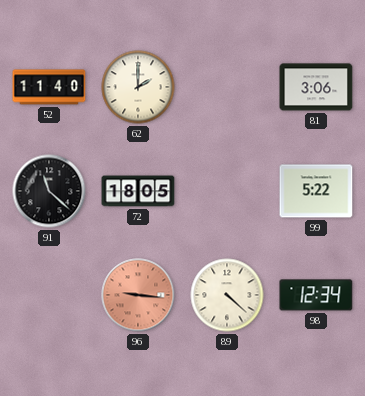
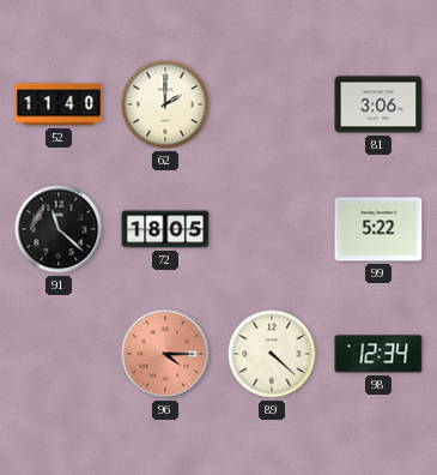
96: 9:16 -> 4:15
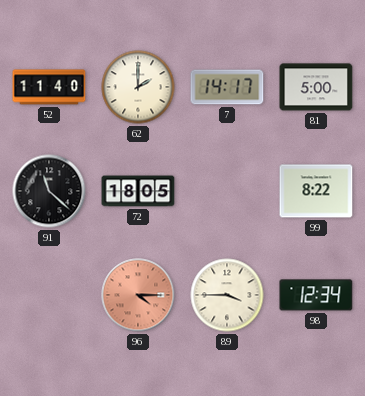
7: none -> 14:17
81: 3:06 -> 5:00
99: 5:22 -> 8:22
89: 4:22 -> 3:45
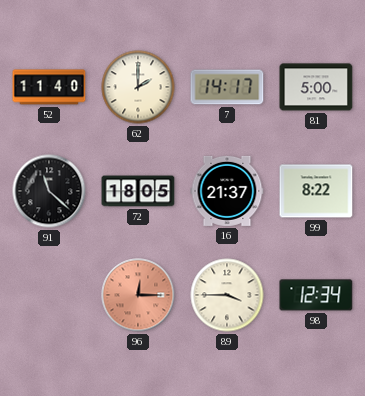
16: none -> 21:37
96: 4:15 -> 12:15
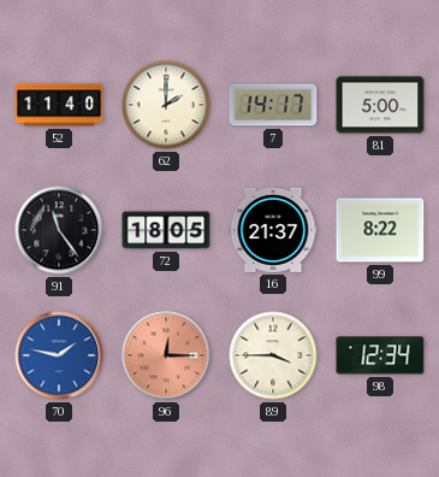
91: 11:22 -> 11:24
70: none -> 1:47
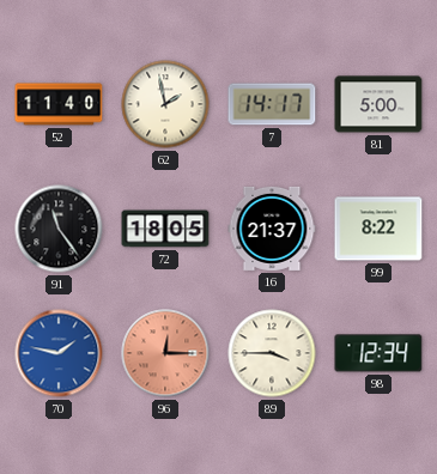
62: 2:00 -> 1:58
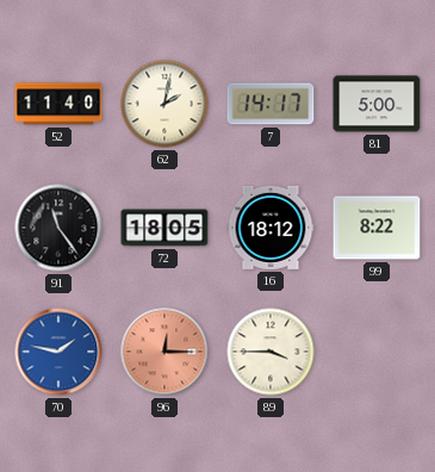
62: 1:58 -> 2:02
16: 21:37 -> 18:12
98: 12:34 -> none
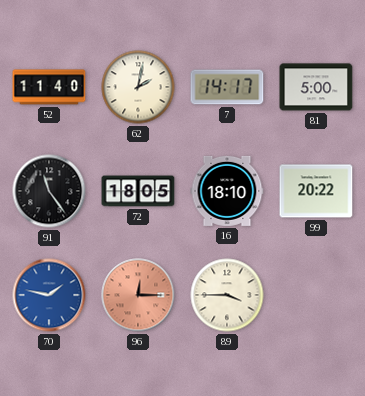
16: 18:12 -> 18:10
99: 8:22 -> 20:22
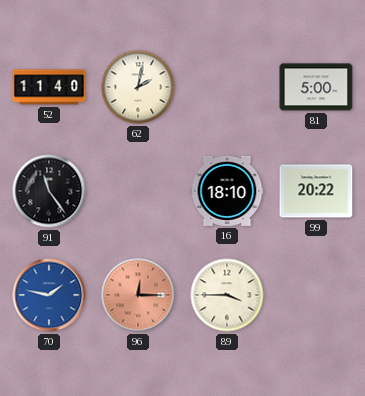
7: 14:17 -> none
72: 18:05 -> none
